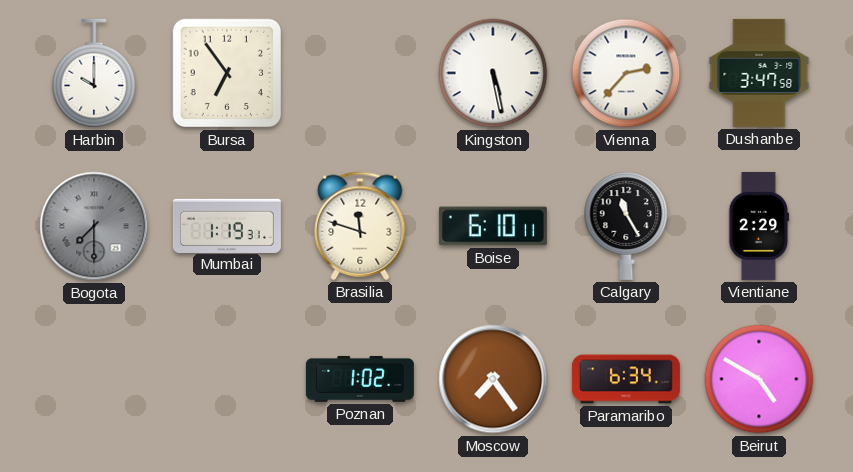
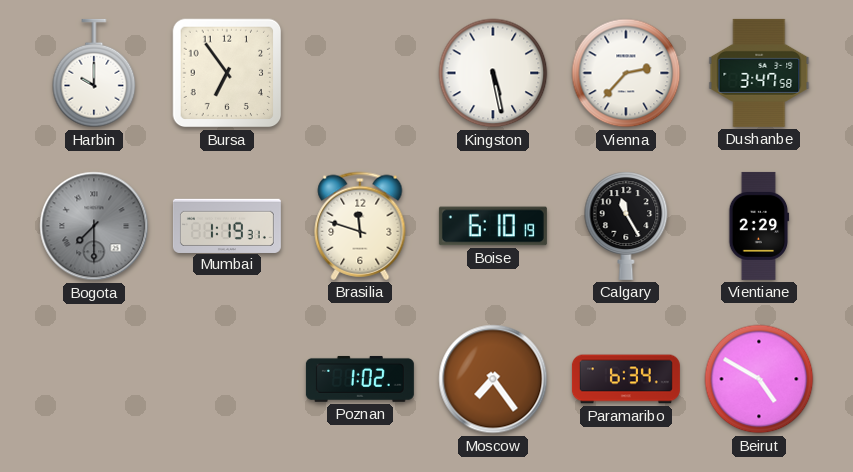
Boise: 6:10:11 -> 6:10:19
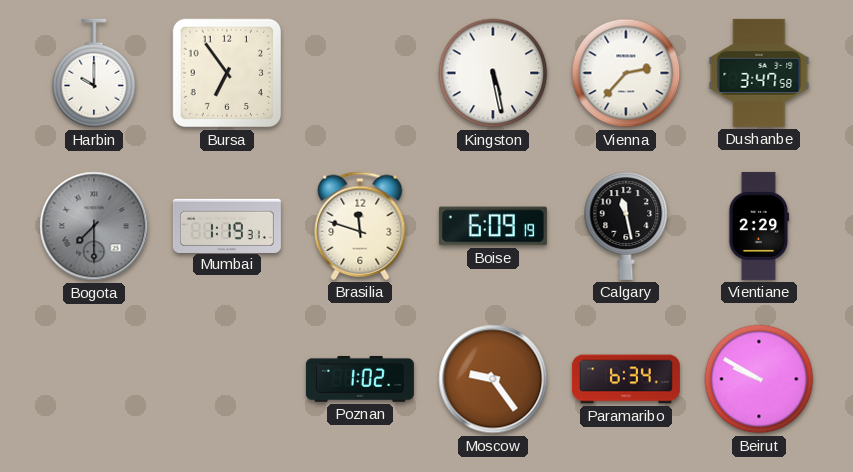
Boise: 6:10 -> 6:09
Calgary: 11:25 -> 11:28
Moscow: 7:24 -> 9:24
Beirut: 4:50 -> 9:50
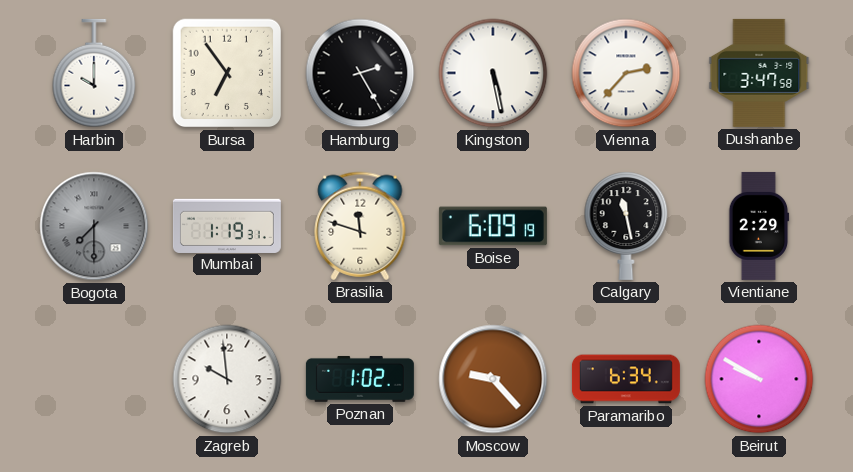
Hamburg: none -> 2:25
Zagreb: none -> 9:59
Moscow: 9:24 -> 9:23
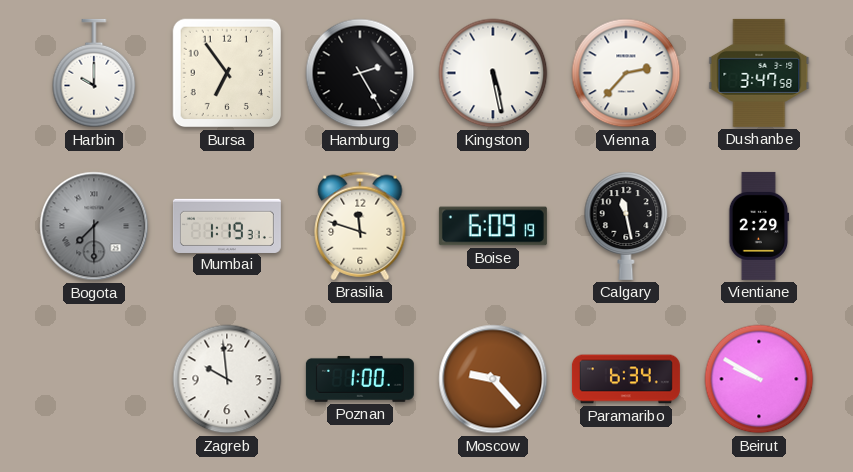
Poznan: 1:02 -> 1:00
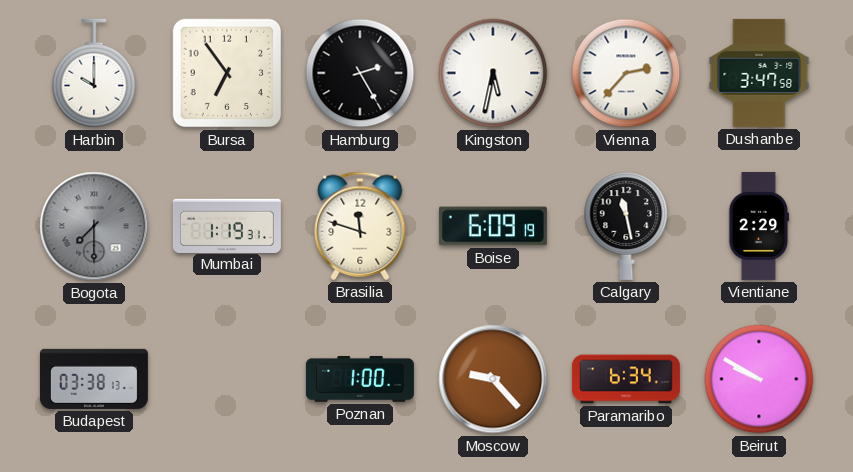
Kingston: 5:28 -> 5:32
Budapest: none -> 03:38
Zagreb: 9:59 -> none
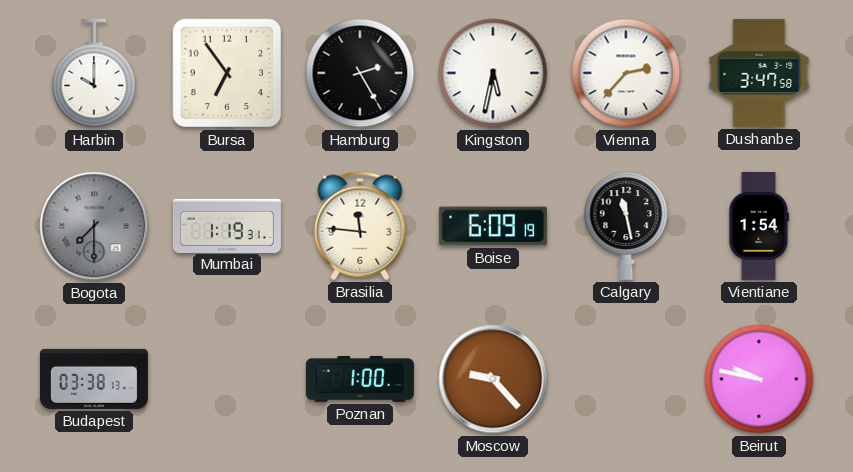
Brasilia: 11:48 -> 11:46
Vientiane: 2:29 -> 1:54
Paramaribo: 6:34 -> none
Beirut: 9:50 -> 9:47
